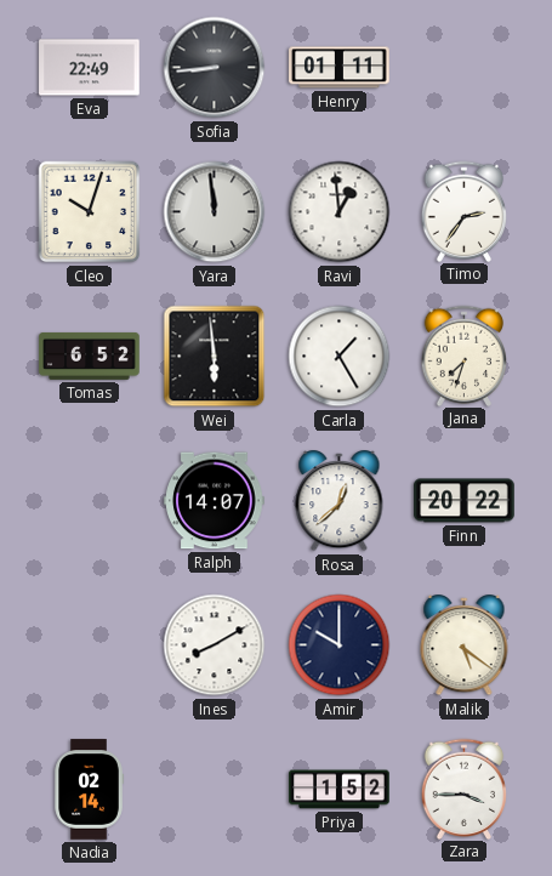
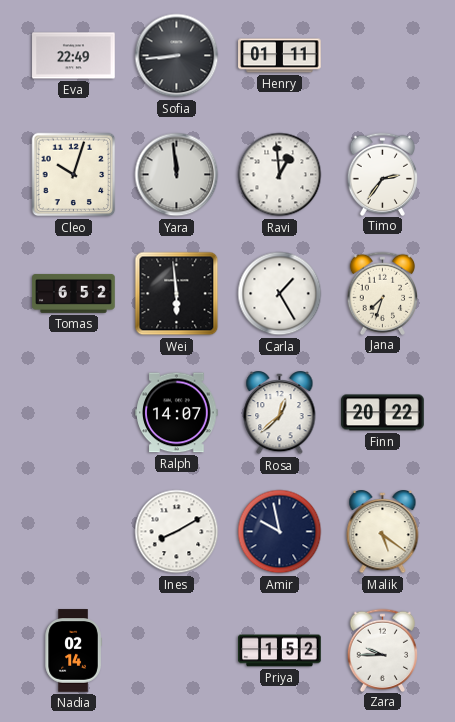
Amir: 10:00 -> 9:58
Zara: 3:45 -> 9:45
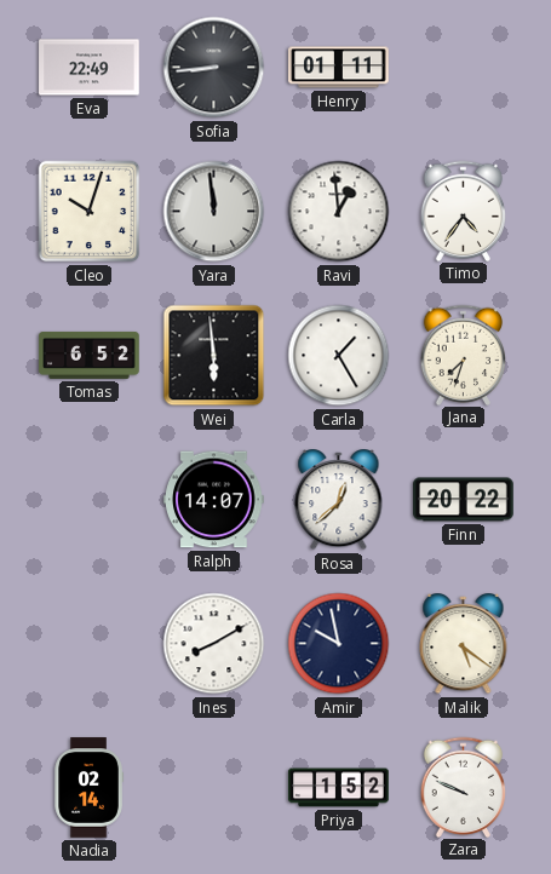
Timo: 2:36 -> 4:36
Zara: 9:45 -> 9:49
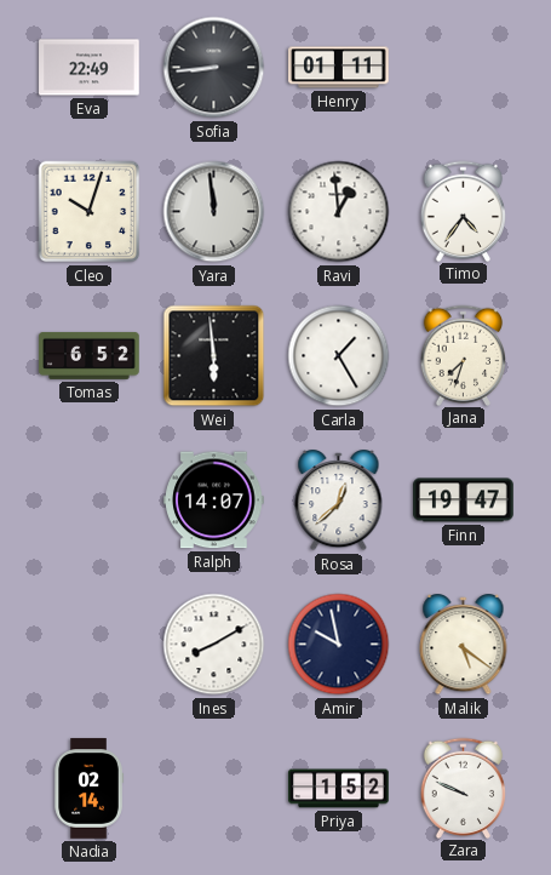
Finn: 20:22 -> 19:47
